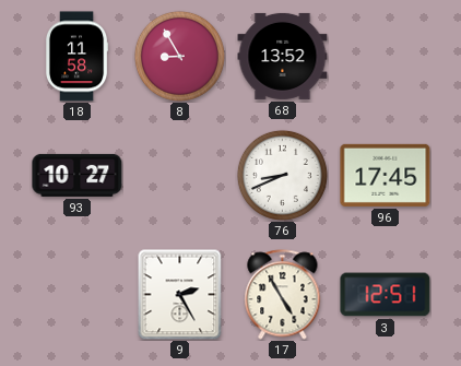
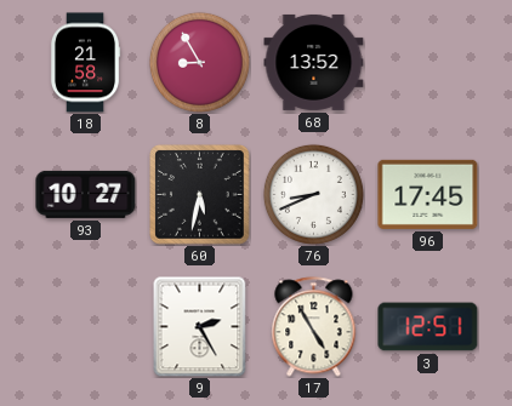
18: 11:58 -> 21:58
60: none -> 5:32
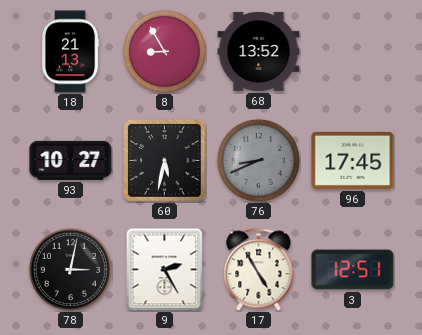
18: 21:58 -> 21:13
76 dial: white -> grey
78: none -> 3:02
